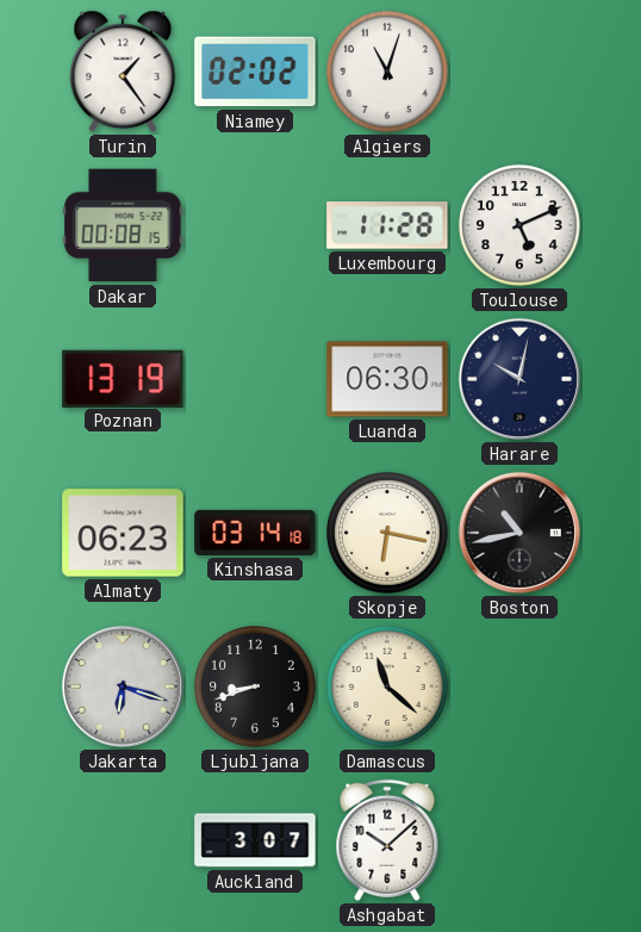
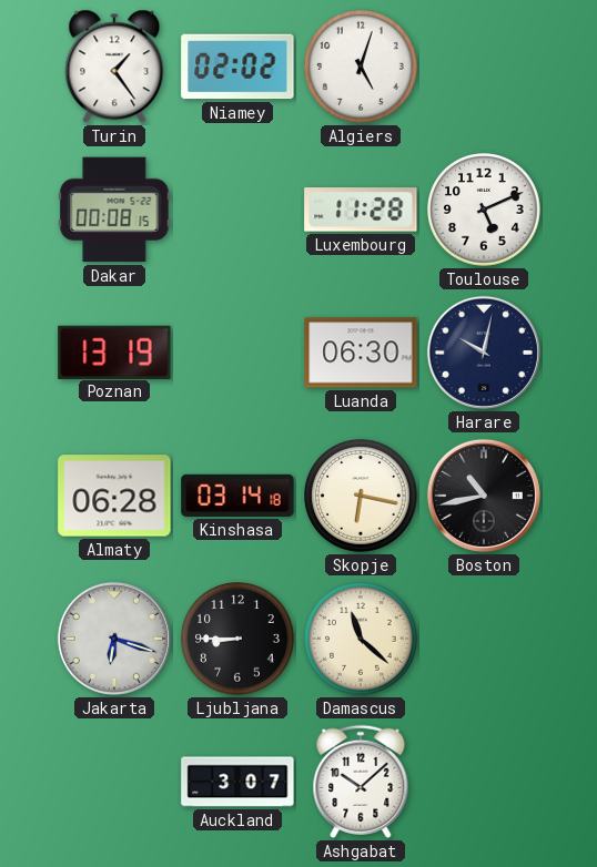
Algiers: 11:03 -> 5:03
Almaty: 06:23 -> 06:28
Ljubljana: 8:42 -> 8:45
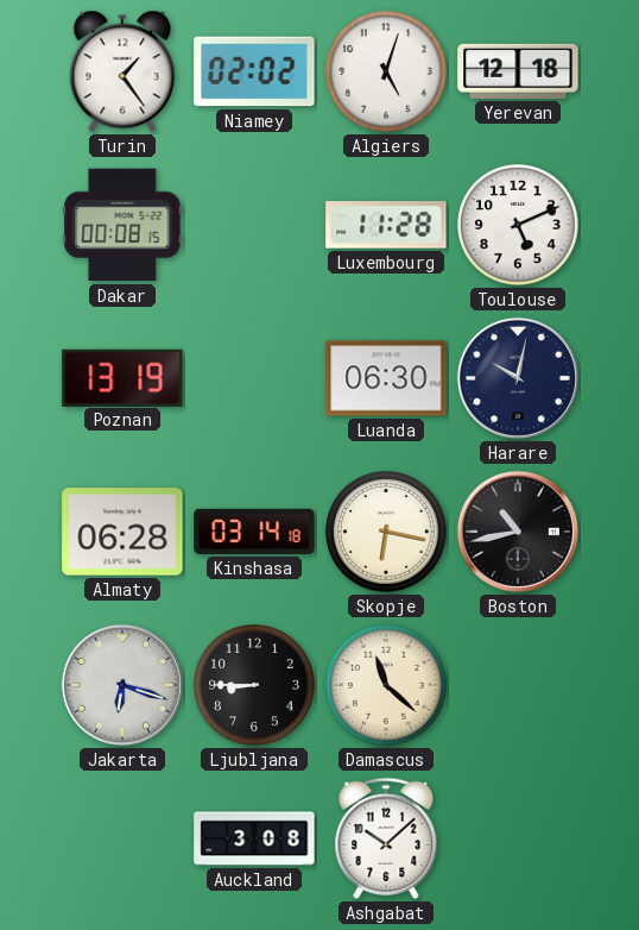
Yerevan: none -> 12:18
Auckland: 3:07 -> 3:08
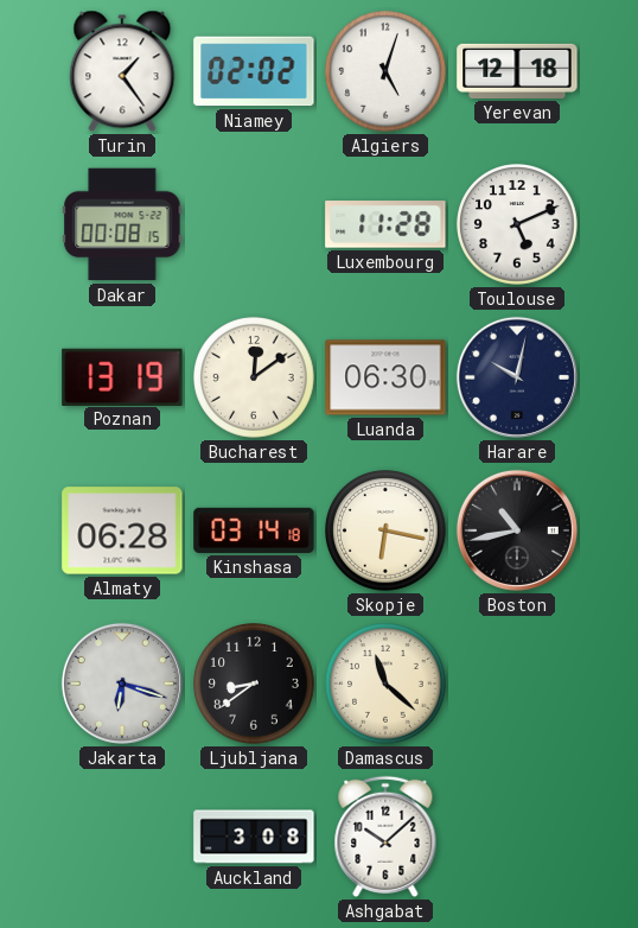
Bucharest: none -> 12:09
Ljubljana: 8:45 -> 8:39
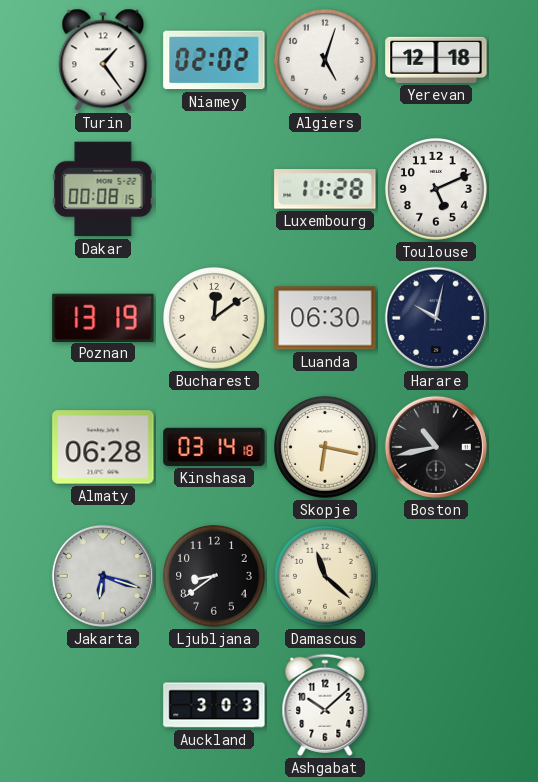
Auckland: 3:08 -> 3:03
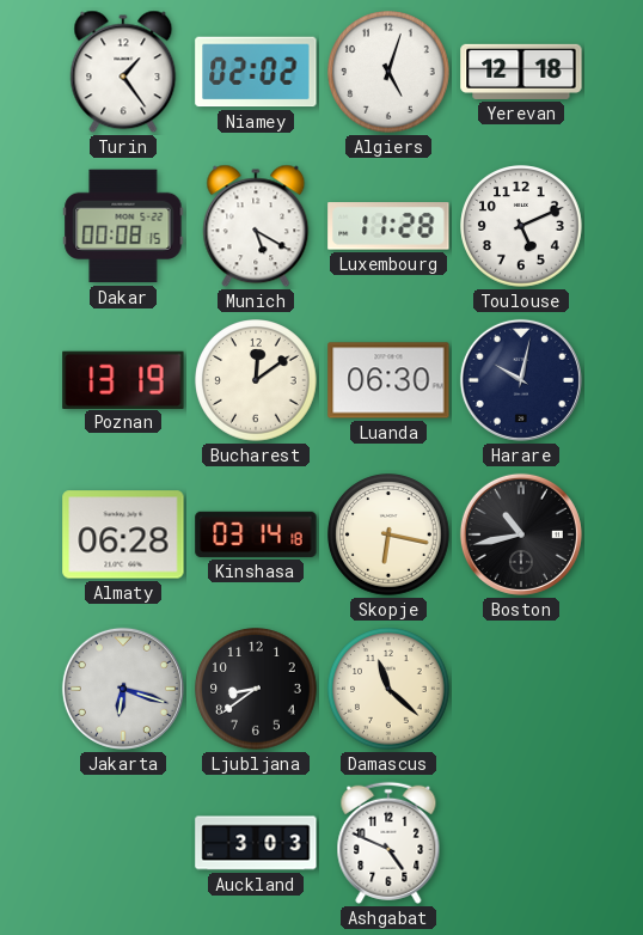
Munich: none -> 5:20
Ashgabat: 10:08 -> 4:49
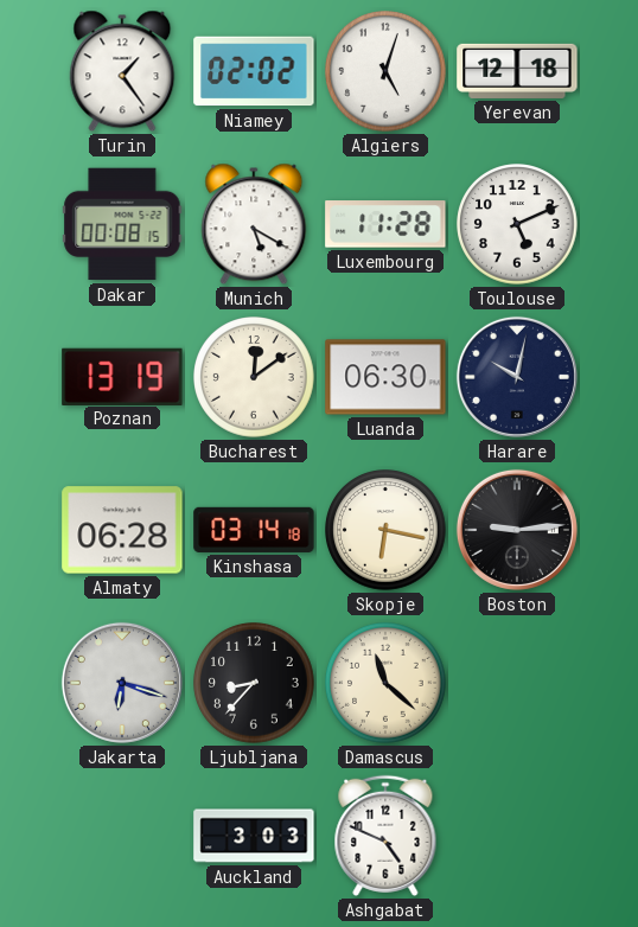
Boston: 10:43 -> 9:14
Ljubljana: 8:39 -> 8:37
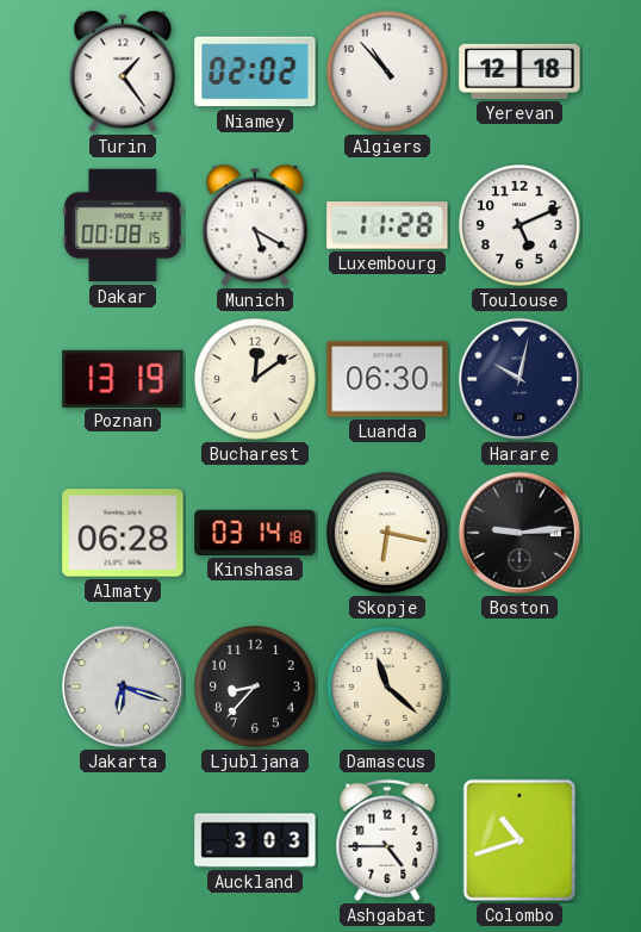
Algiers: 5:03 -> 10:53
Ashgabat: 4:49 -> 4:45
Colombo: none -> 10:42
